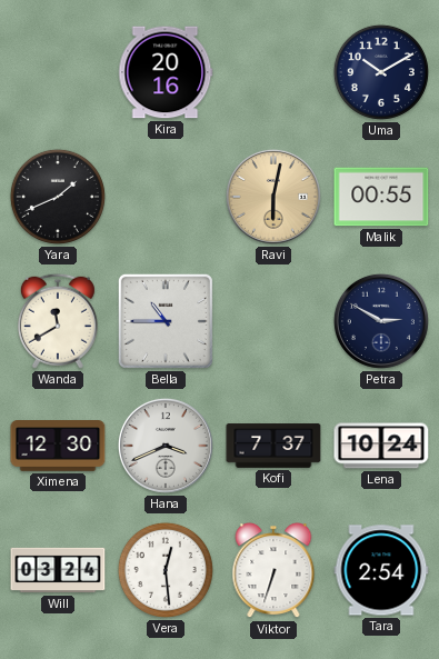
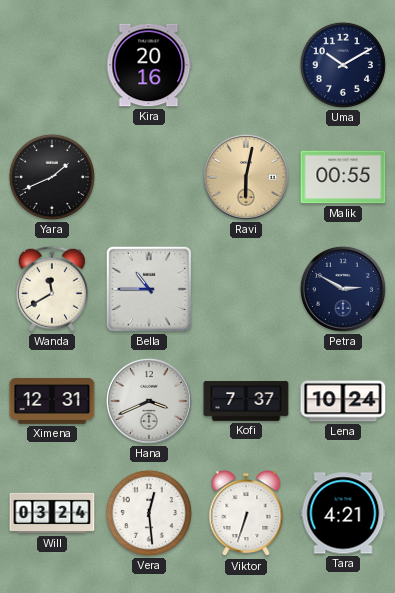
Ximena: 12:30 -> 12:31
Tara: 2:54 -> 4:21
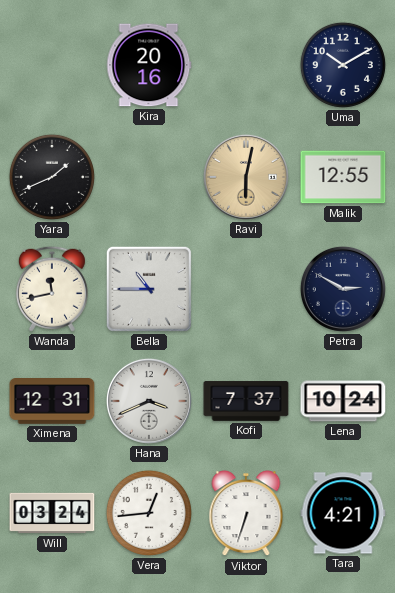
Malik: 00:55 -> 12:55
Wanda: 11:40 -> 11:43
Vera: 12:29 -> 12:44
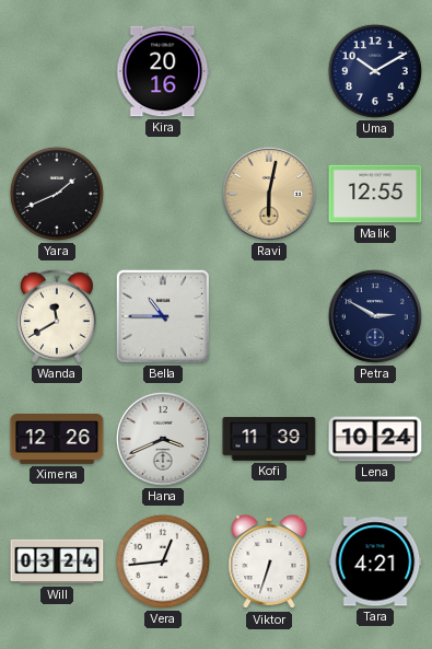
Wanda: 11:43 -> 11:40
Ximena: 12:31 -> 12:26
Kofi: 7:37 -> 11:39
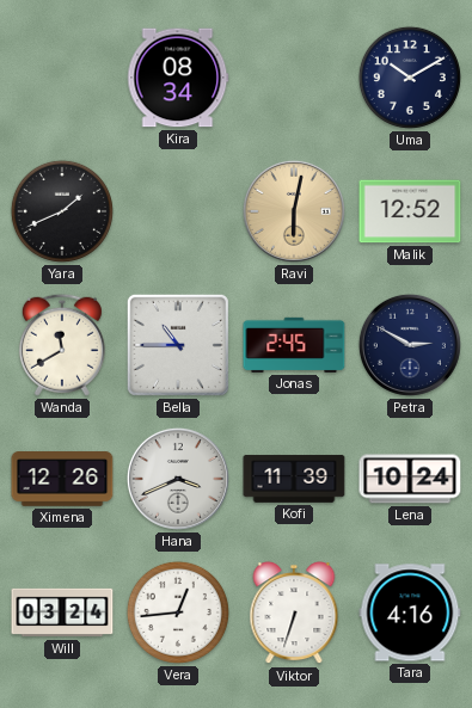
Kira: 20:16 -> 08:34
Malik: 12:55 -> 12:52
Jonas: none -> 2:45
Tara: 4:21 -> 4:16
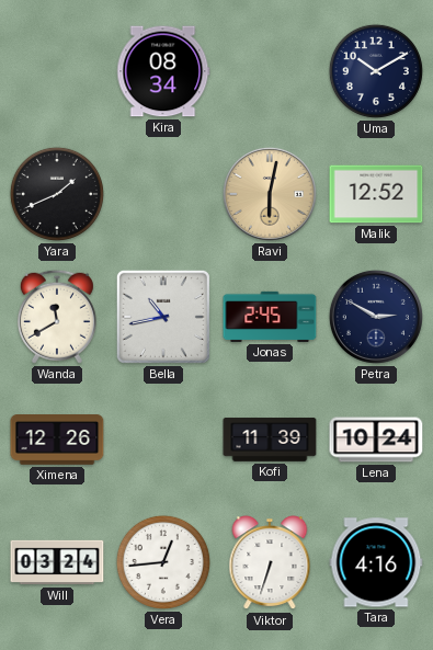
Bella: 10:45 -> 10:43
Hana: 3:41 -> none
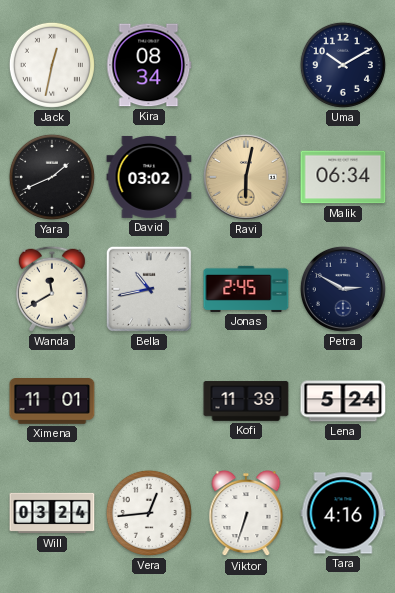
Jack: none -> 12:32
David: none -> 03:02
Malik: 12:52 -> 06:34
Ximena: 12:26 -> 11:01
Lena: 10:24 -> 5:24
